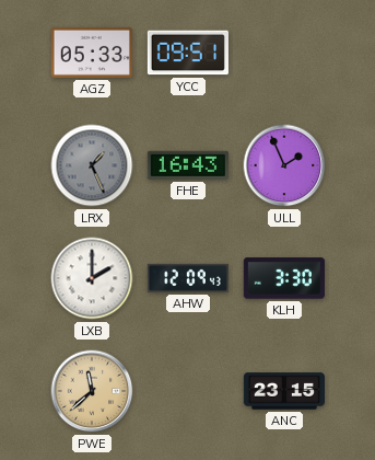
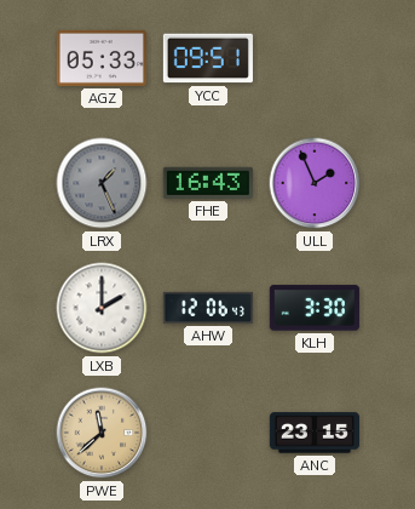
AHW: 12:09 -> 12:06
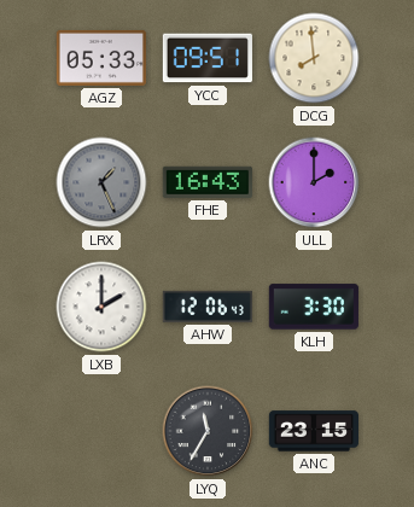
DCG: none -> 7:59
ULL: 1:56 -> 2:00
PWE: 11:38 -> none
LYQ: none -> 11:35
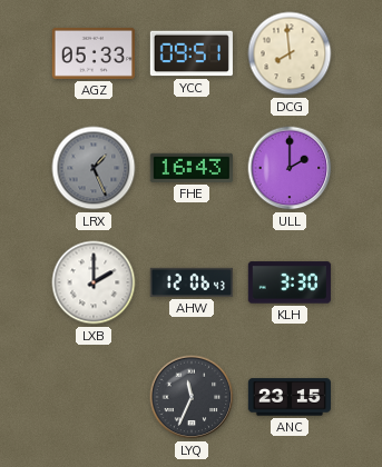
LYQ: 11:35 -> 11:34
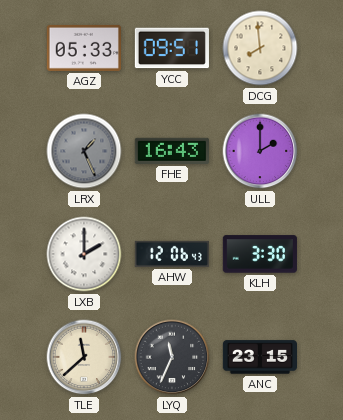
TLE: none -> 11:38
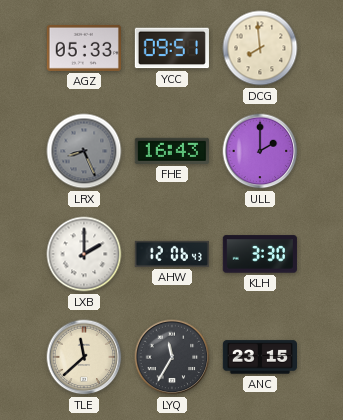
LRX: 1:26 -> 8:26
LYQ: 11:34 -> 11:35
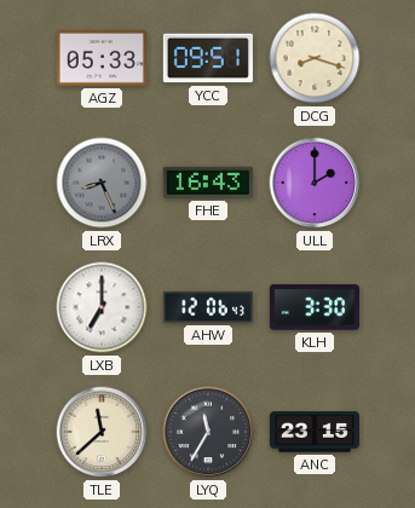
DCG: 7:59 -> 8:18
LXB: 2:00 -> 7:00
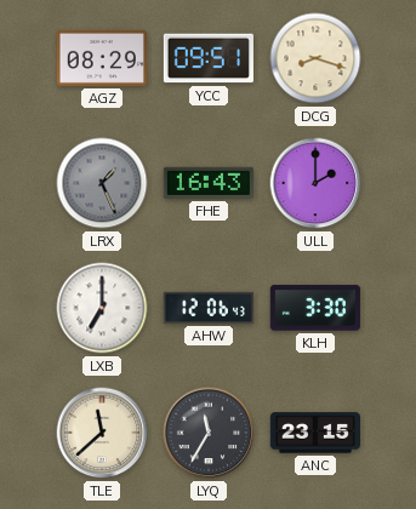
AGZ: 05:33 -> 08:29
LRX: 8:26 -> 1:26
